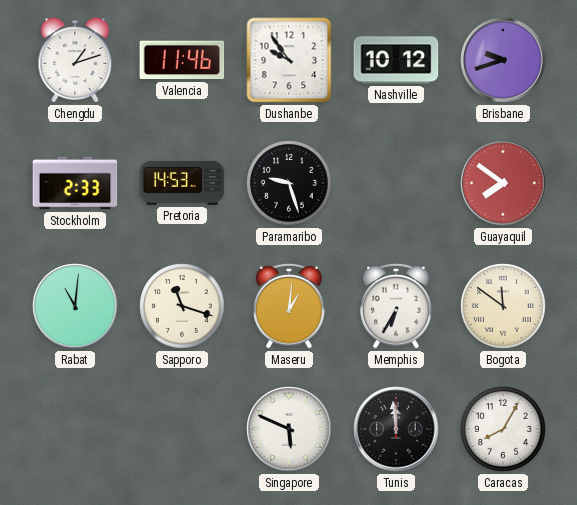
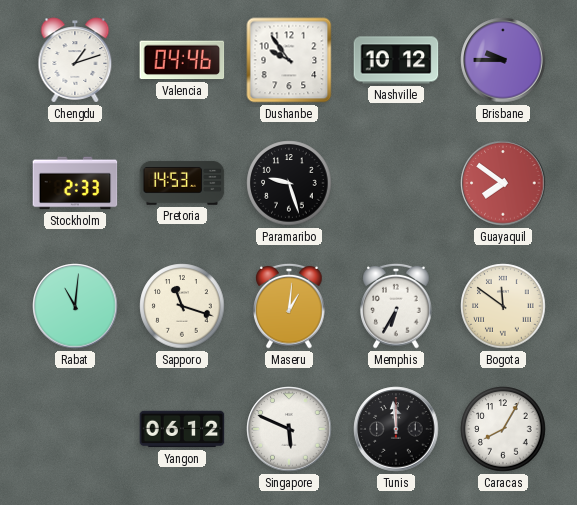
Valencia: 11:46 -> 04:46
Brisbane: 9:42 -> 9:45
Yangon: none -> 06:12
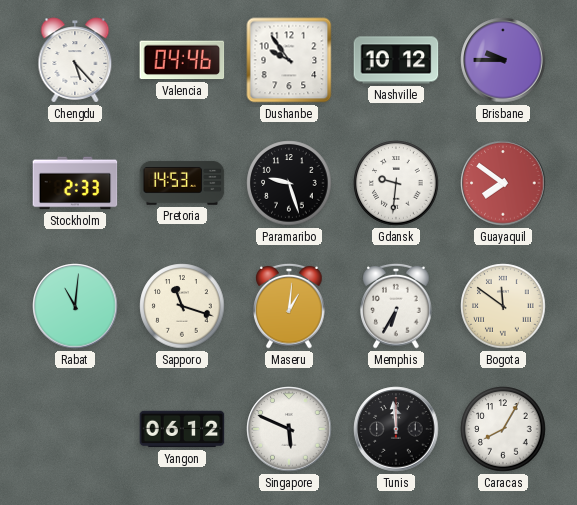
Chengdu: 1:12 -> 5:23
Gdansk: none -> 9:31
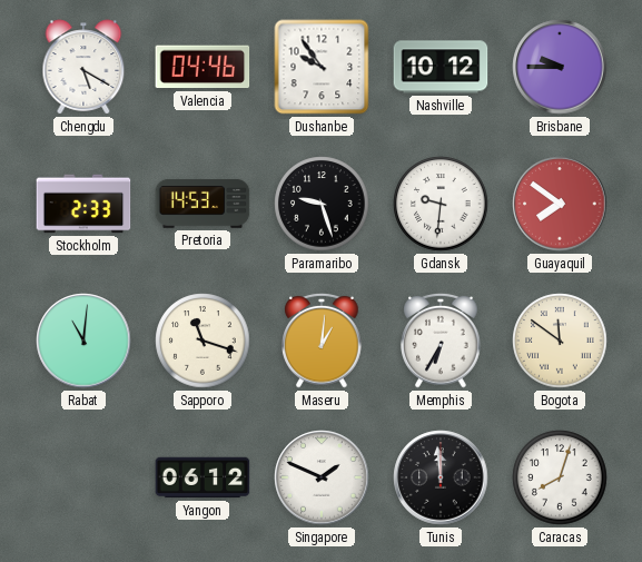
Chengdu: 5:23 -> 5:20
Singapore: 5:49 -> 1:49
Caracas: 8:05 -> 8:03
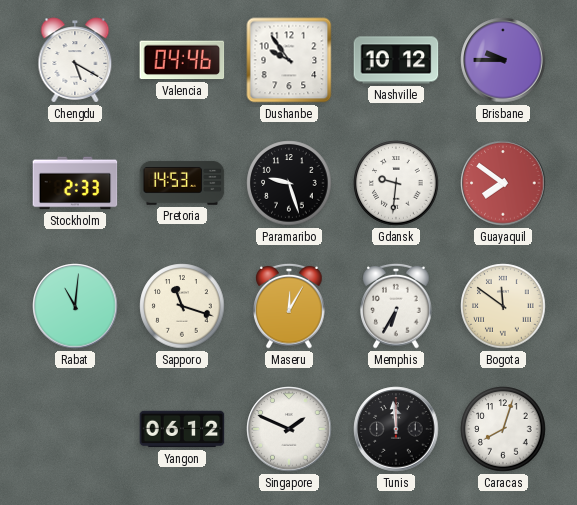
Maseru: 1:01 -> 12:05
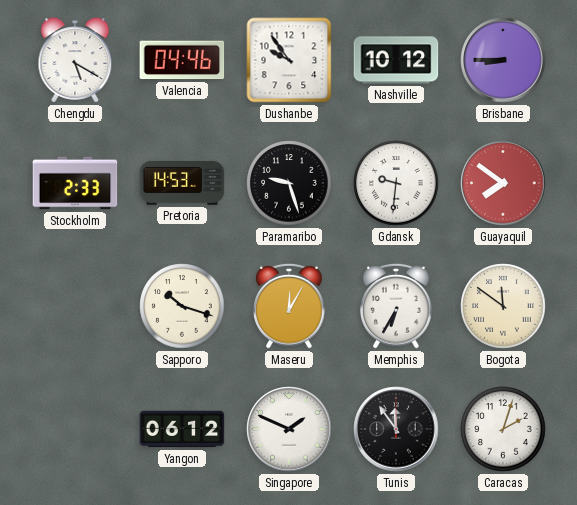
Brisbane: 9:45 -> 8:45
Rabat: 11:01 -> none
Sapporo: 11:18 -> 10:18
Tunis: 11:59 -> 11:54
Caracas: 8:03 -> 2:03
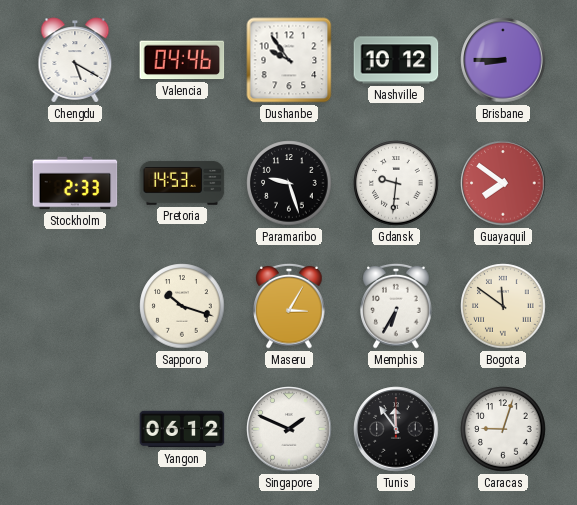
Maseru: 12:05 -> 3:05
Caracas: 2:03 -> 9:03
